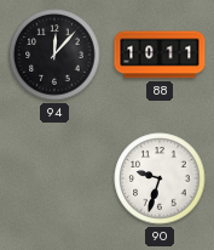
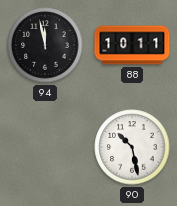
94: 12:07 -> 11:58
90: 9:33 -> 10:28
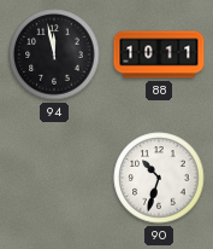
90: 10:28 -> 10:33
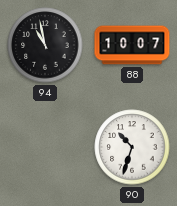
94: 11:58 -> 10:58
88: 10:11 -> 10:07
